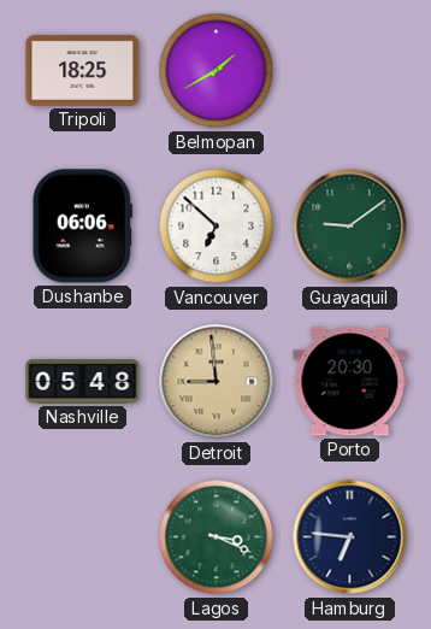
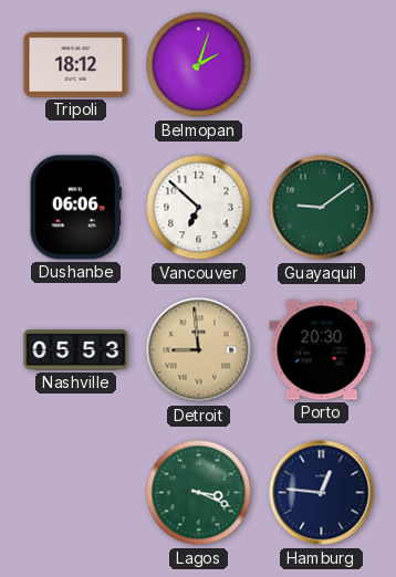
Tripoli: 18:25 -> 18:12
Belmopan: 1:40 -> 2:03
Nashville: 05:48 -> 05:53
Hamburg: 6:46 -> 12:46
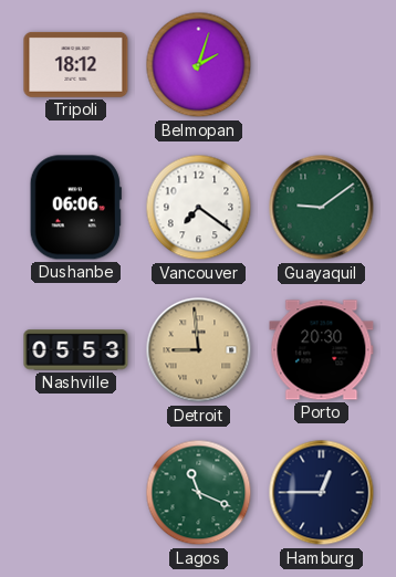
Vancouver: 6:52 -> 7:21
Lagos: 3:19 -> 11:19
Hamburg: 12:46 -> 12:45
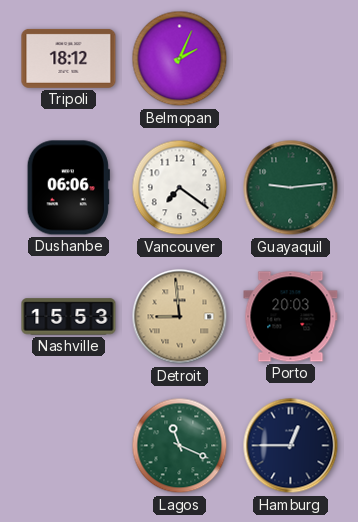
Belmopan: 2:03 -> 2:04
Guayaquil: 9:09 -> 9:14
Nashville: 05:53 -> 15:53
Porto: 20:30 -> 20:03
